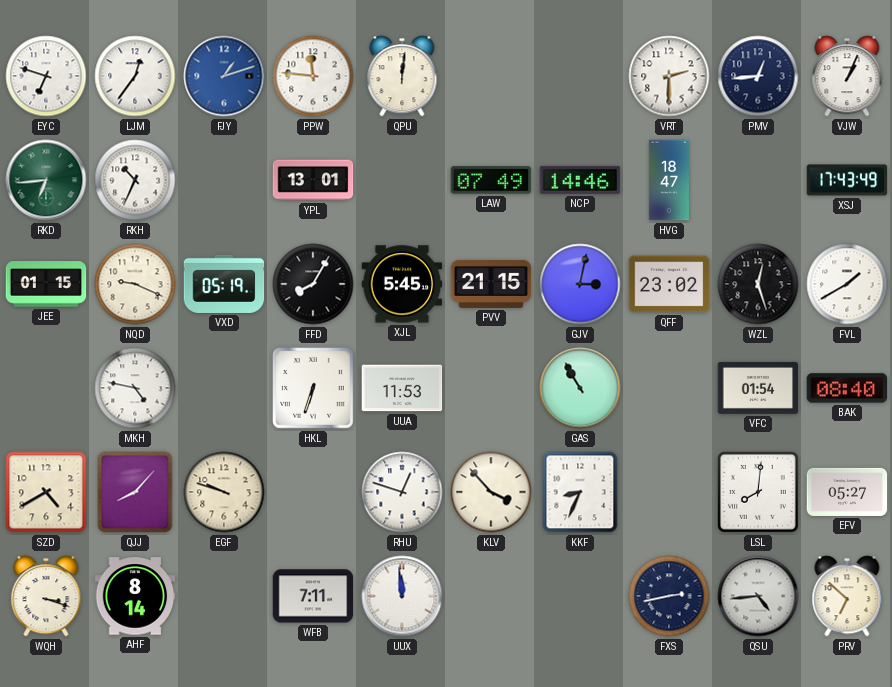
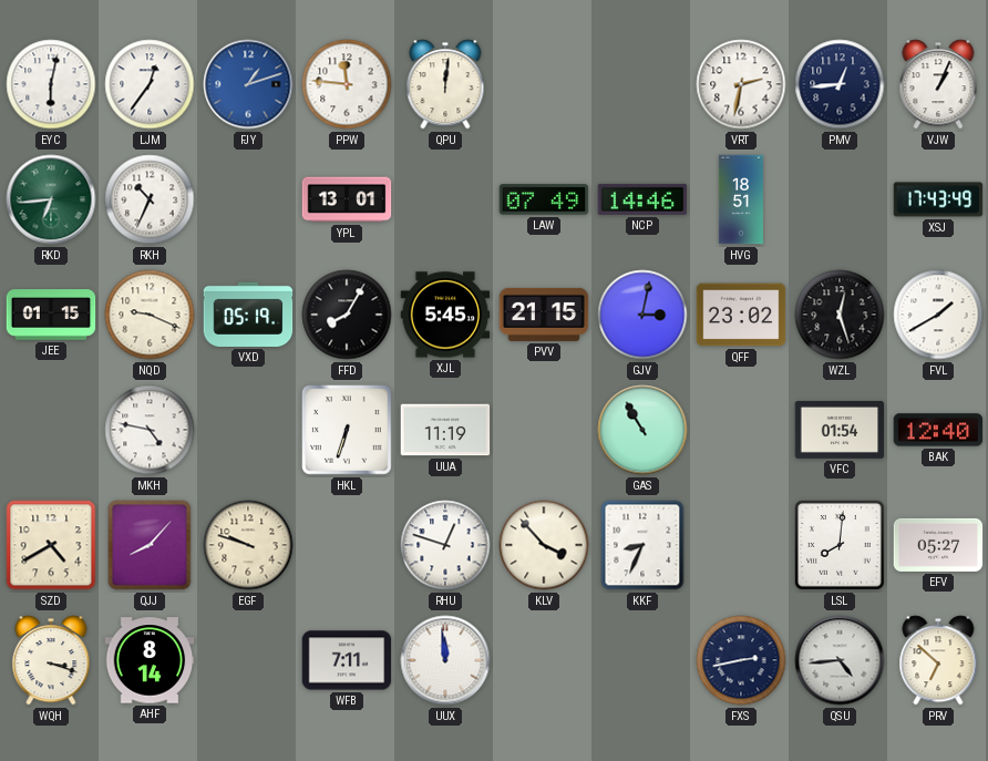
EYC: 6:48 -> 6:02
VRT: 2:30 -> 2:32
HVG: 18:47 -> 18:51
UUA: 11:53 -> 11:19
BAK: 08:40 -> 12:40
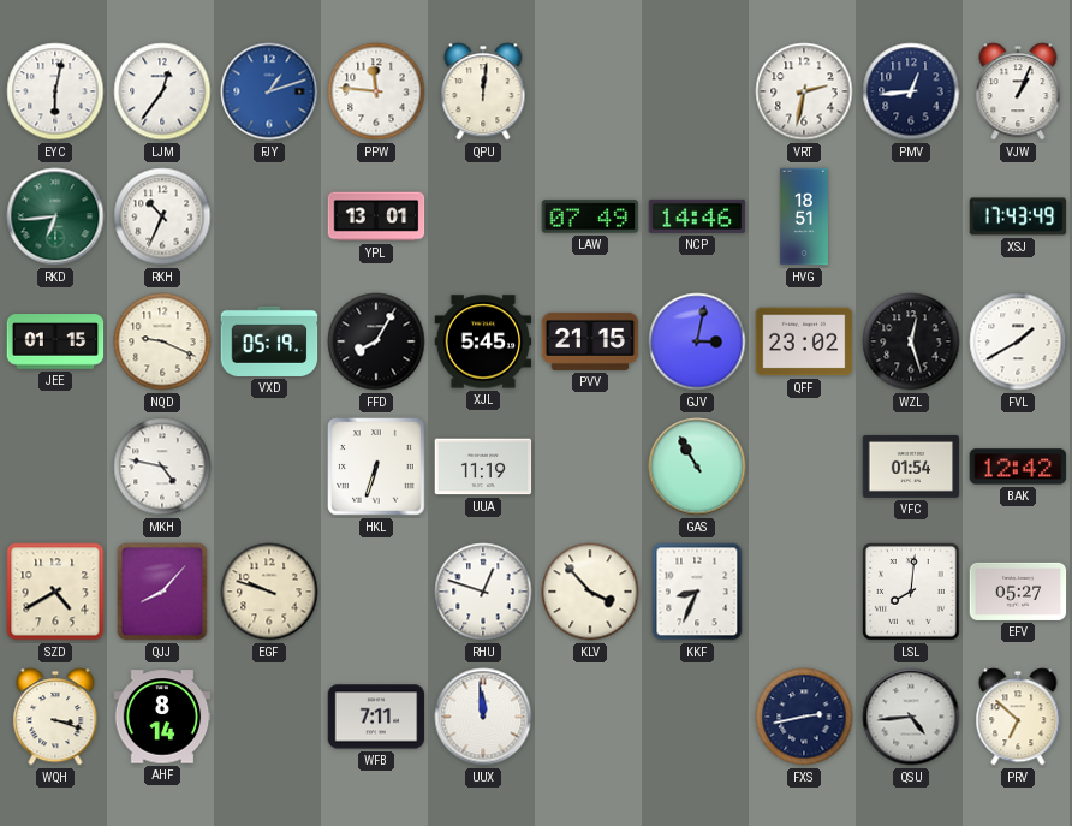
BAK: 12:40 -> 12:42
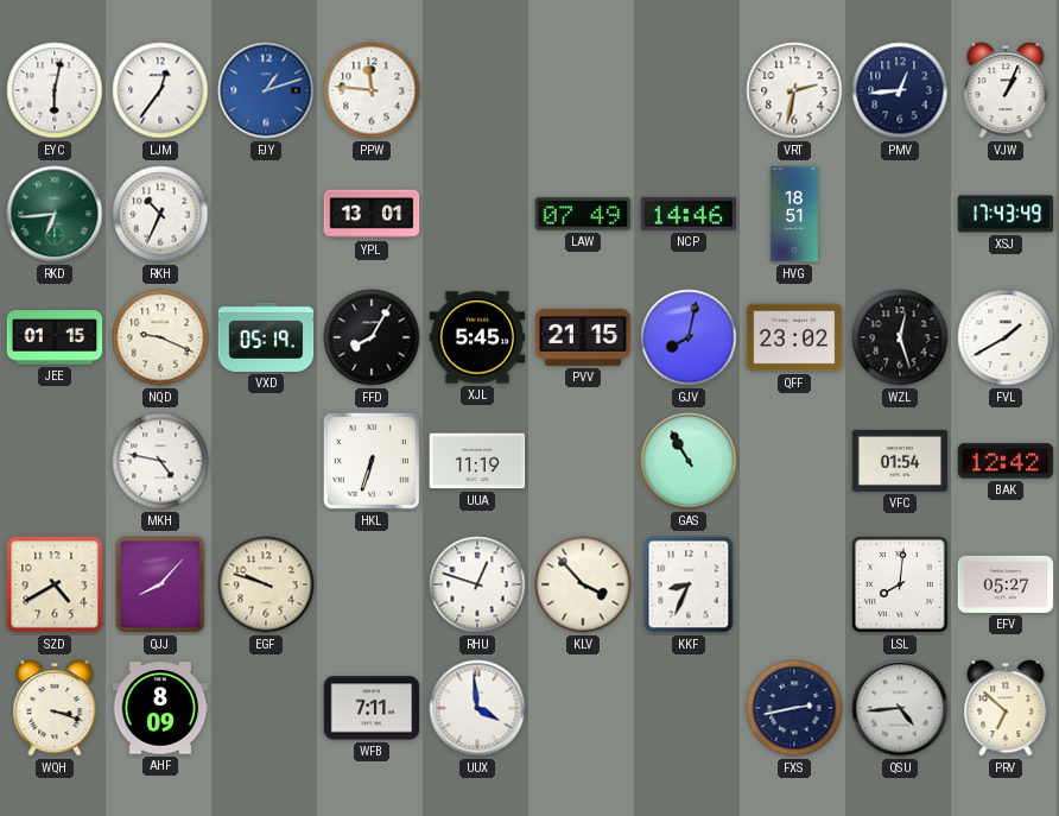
QPU: 12:01 -> none
GJV: 3:02 -> 8:02
AHF: 8:14 -> 8:09
UUX: 11:59 -> 3:59
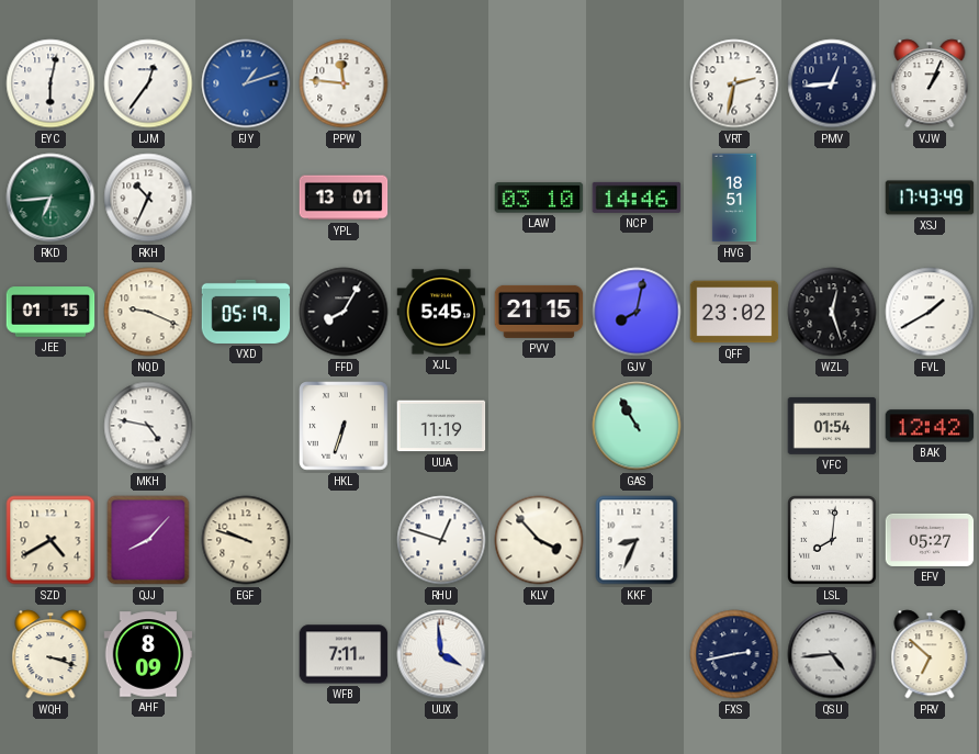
LAW: 07:49 -> 03:10
